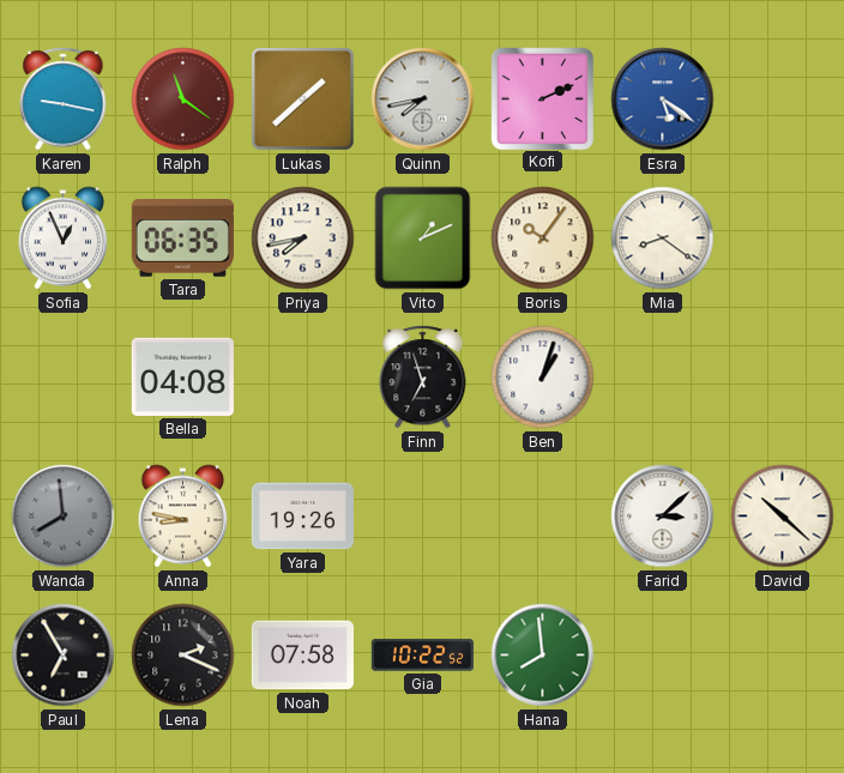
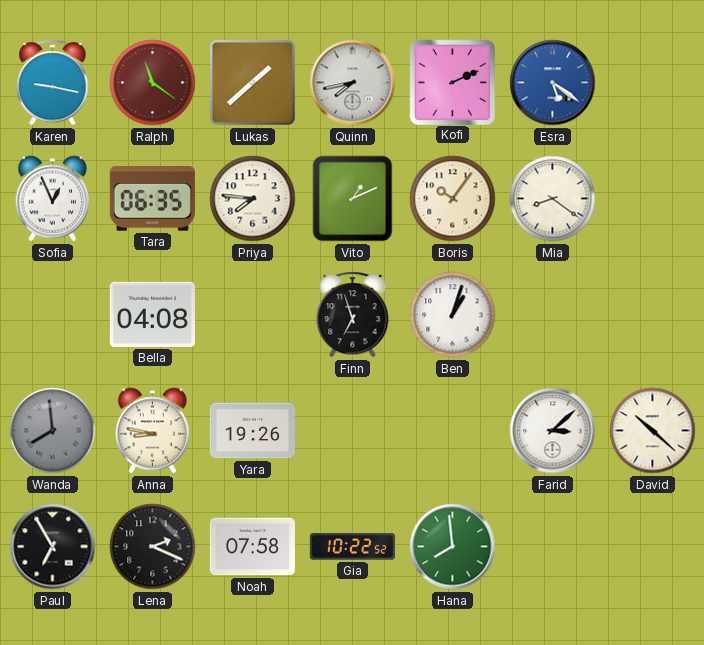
Priya: 7:43 -> 7:46
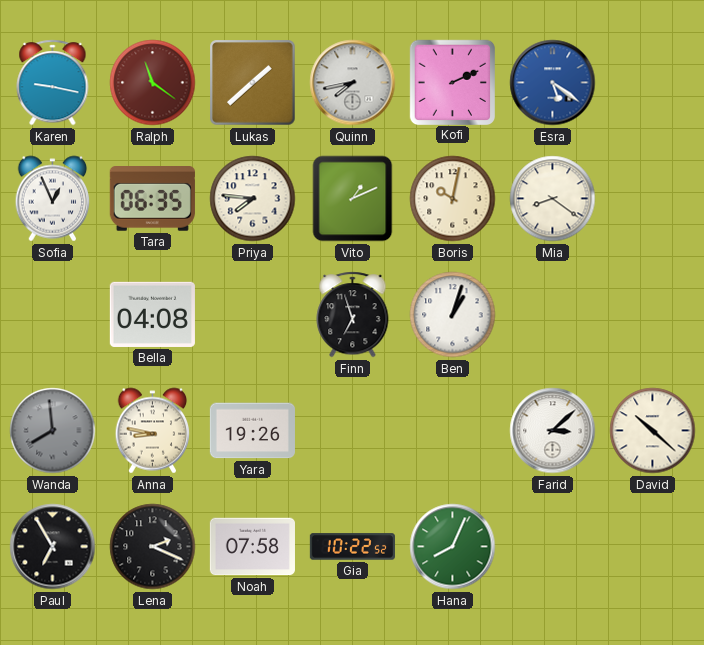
Boris: 10:06 -> 10:02
Hana: 7:59 -> 8:04
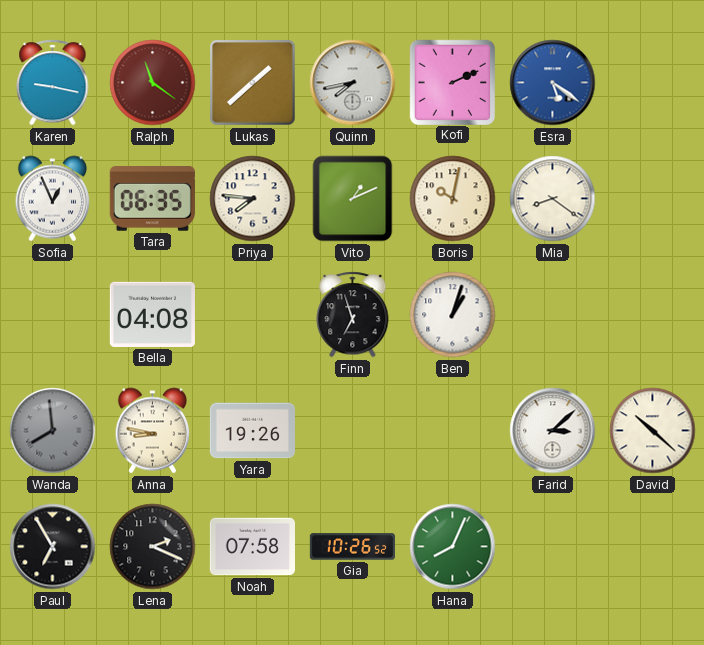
Gia: 10:22 -> 10:26
